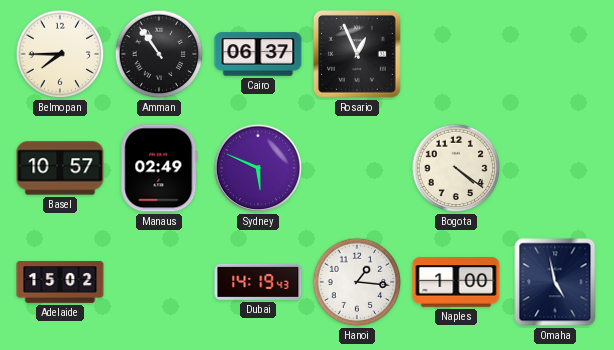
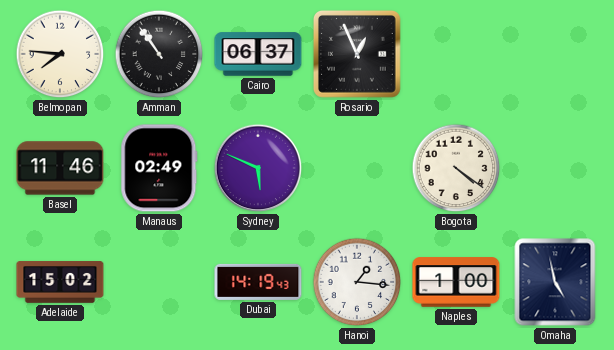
Belmopan: 7:45 -> 7:46
Basel: 10:57 -> 11:46
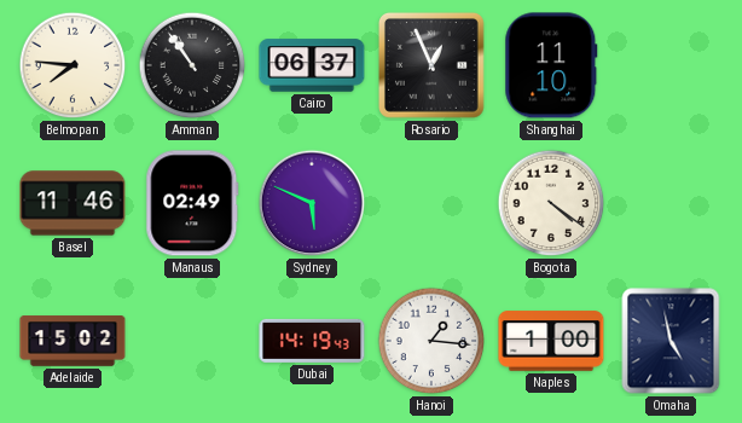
Shanghai: none -> 11:10
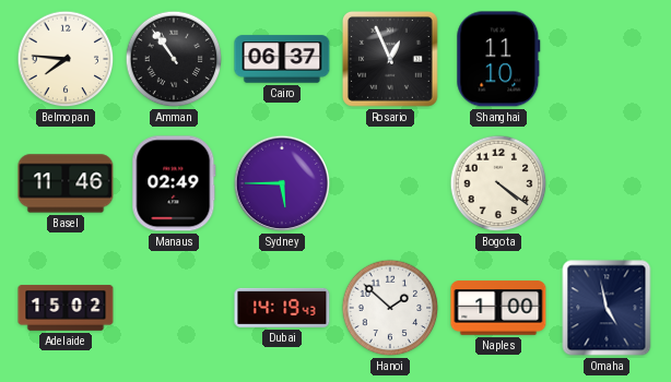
Sydney: 5:49 -> 5:45
Hanoi: 1:16 -> 1:52
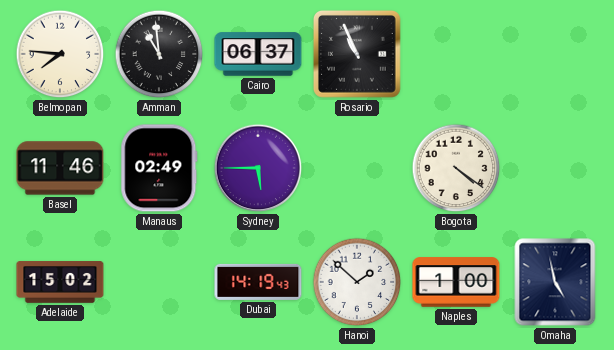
Amman: 10:54 -> 10:59
Rosario: 12:56 -> 10:56
Shanghai: 11:10 -> none
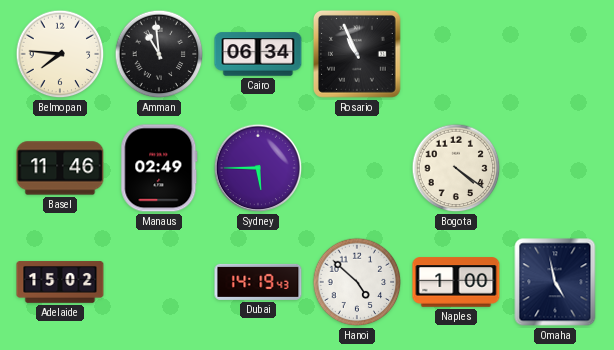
Cairo: 06:37 -> 06:34
Hanoi: 1:52 -> 4:52
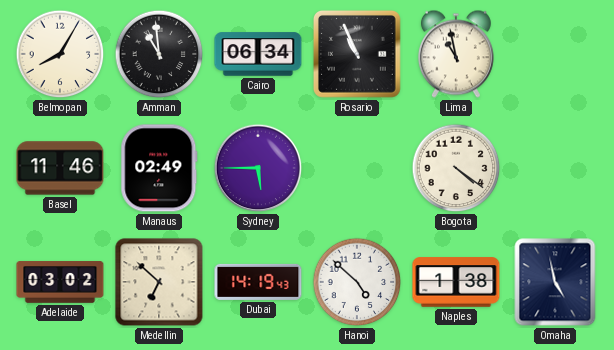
Belmopan: 7:46 -> 8:05
Lima: none -> 10:58
Adelaide: 15:02 -> 03:02
Medellin: none -> 6:52
Naples: 1:00 -> 1:38
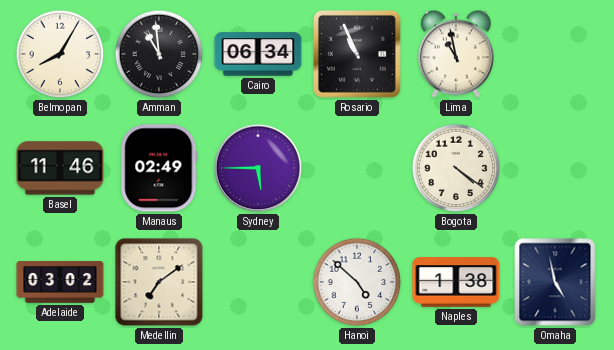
Medellin: 6:52 -> 7:09
Dubai: 14:19 -> none
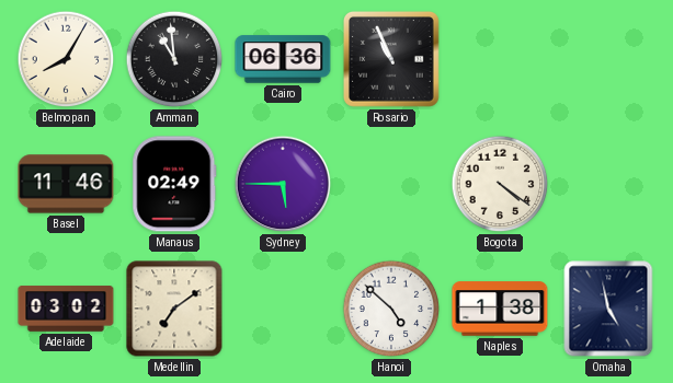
Cairo: 06:34 -> 06:36
Lima: 10:58 -> none
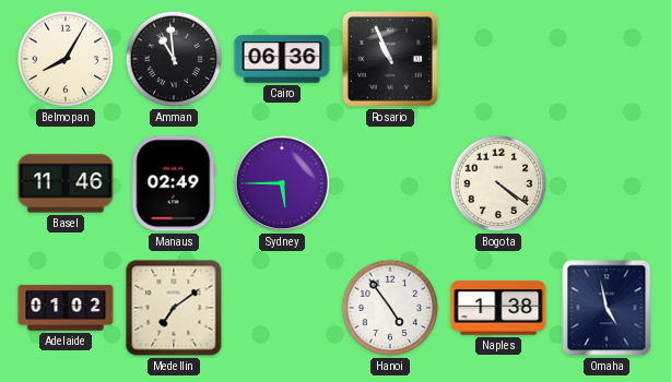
Adelaide: 03:02 -> 01:02
Hanoi: 4:52 -> 4:54
